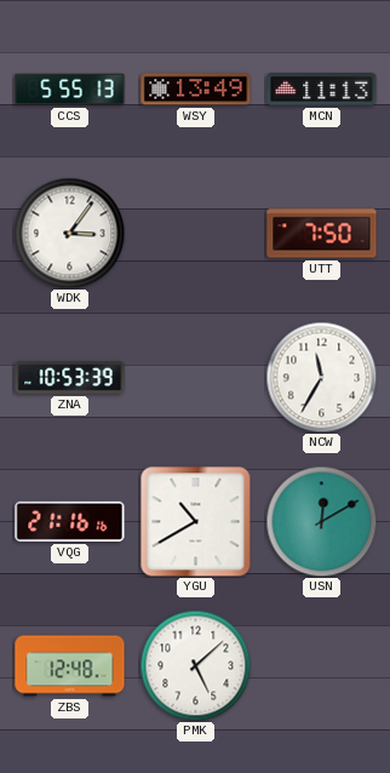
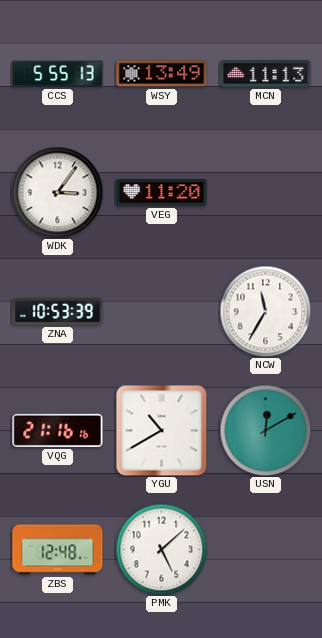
VEG: none -> 11:20
UTT: 7:50 -> none
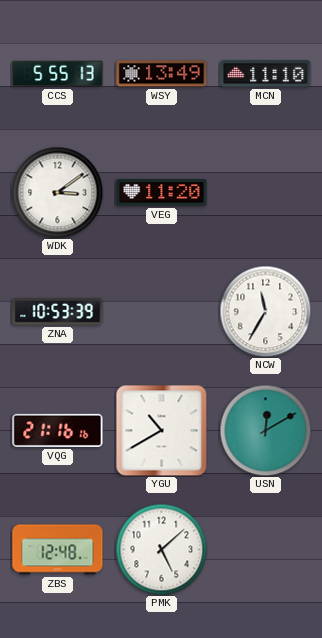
MCN: 11:13 -> 11:10
WDK: 3:06 -> 3:09
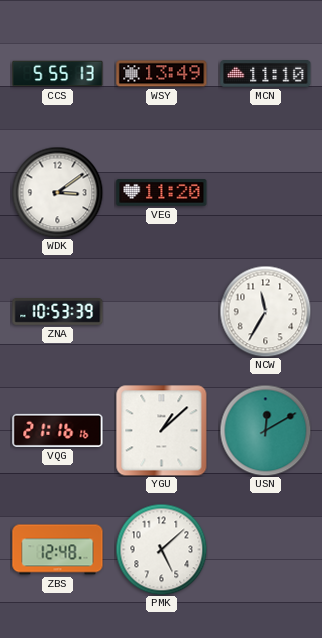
YGU: 10:40 -> 1:08
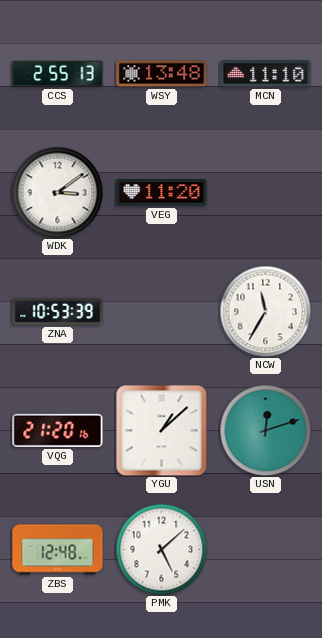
CCS: 5:55 -> 2:55
WSY: 13:49 -> 13:48
VQG: 21:16 -> 21:20
USN: 12:10 -> 12:12
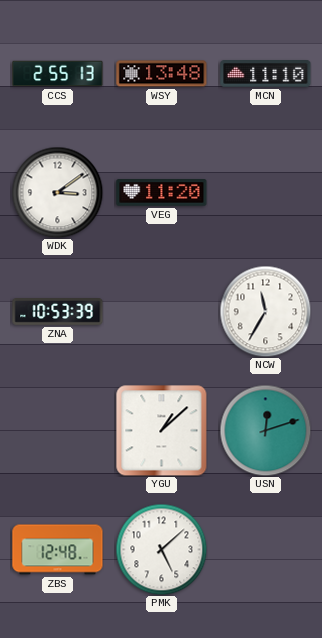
VQG: 21:20 -> none
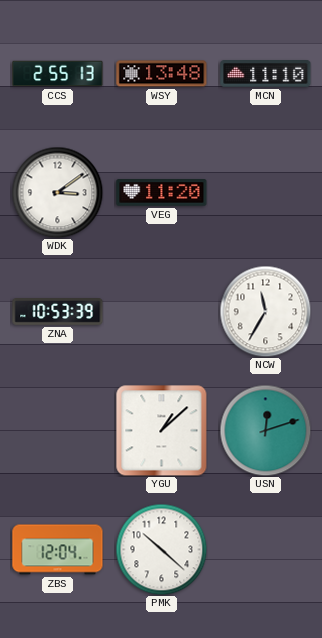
ZBS: 12:48 -> 12:04
PMK: 5:08 -> 10:22
